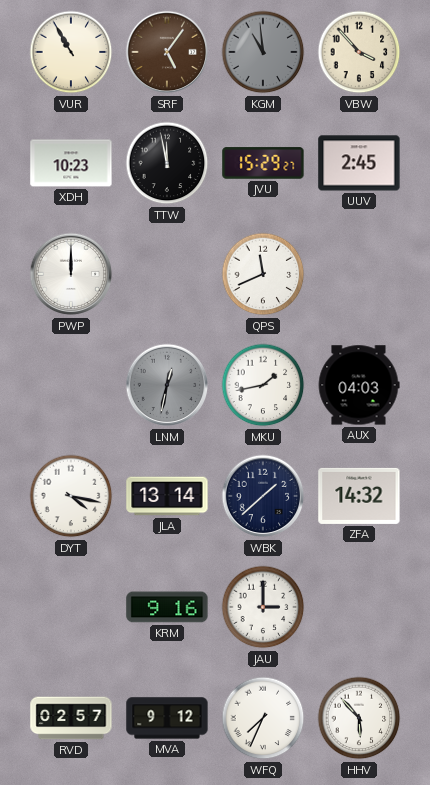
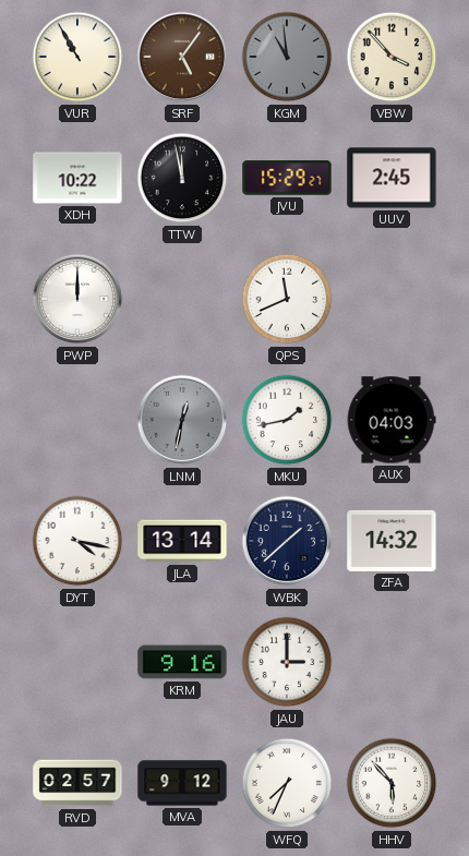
XDH: 10:23 -> 10:22
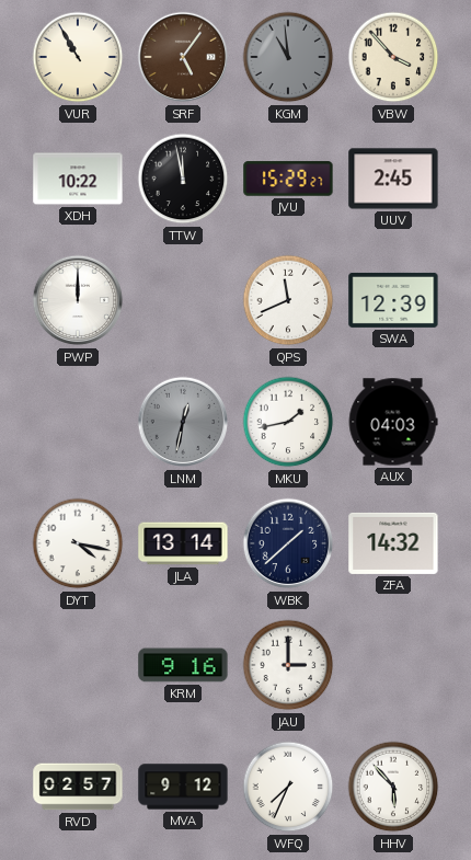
SWA: none -> 12:39
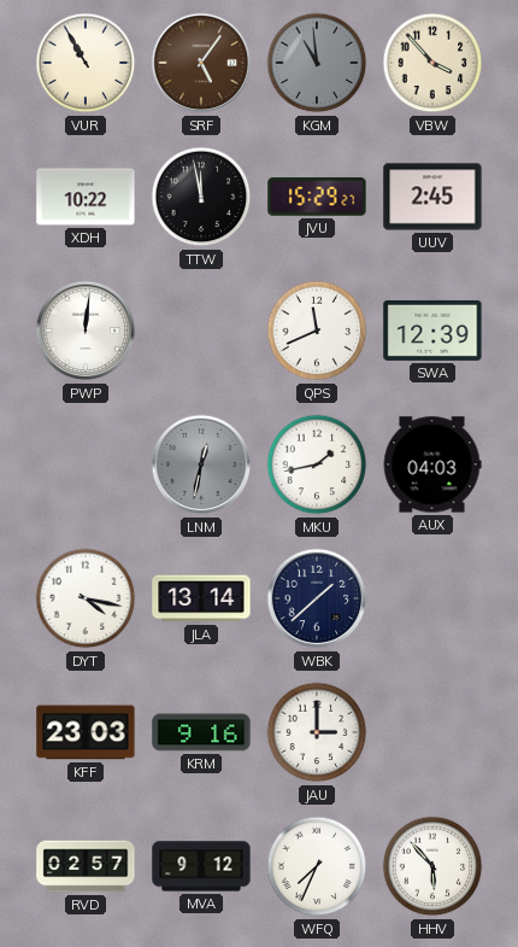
PWP: 12:00 -> 12:01
ZFA: 14:32 -> none
KFF: none -> 23:03
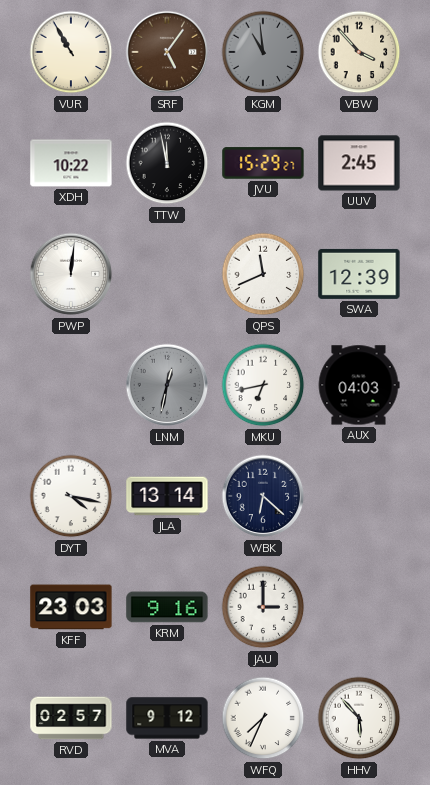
MKU: 1:43 -> 6:43
WBK: 1:38 -> 6:22
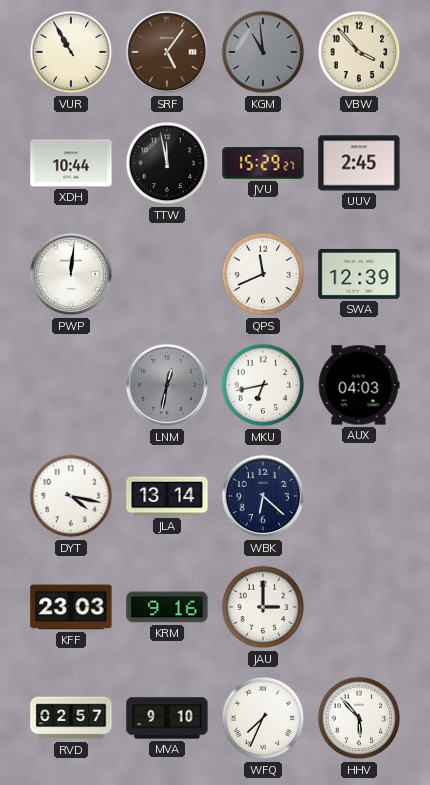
XDH: 10:22 -> 10:44
MVA: 9:12 -> 9:10
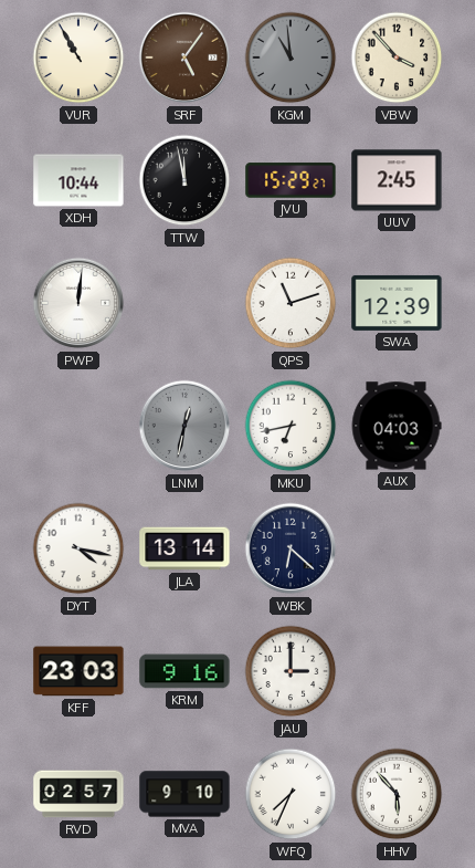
QPS: 11:41 -> 11:12
